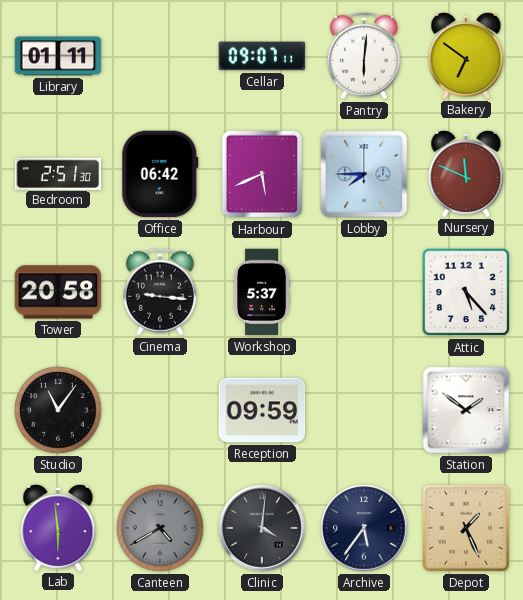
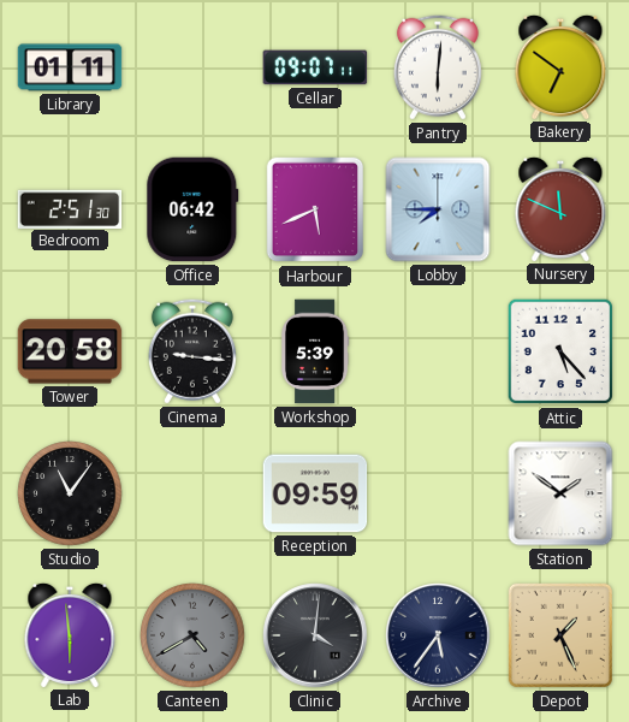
Workshop: 5:37 -> 5:39
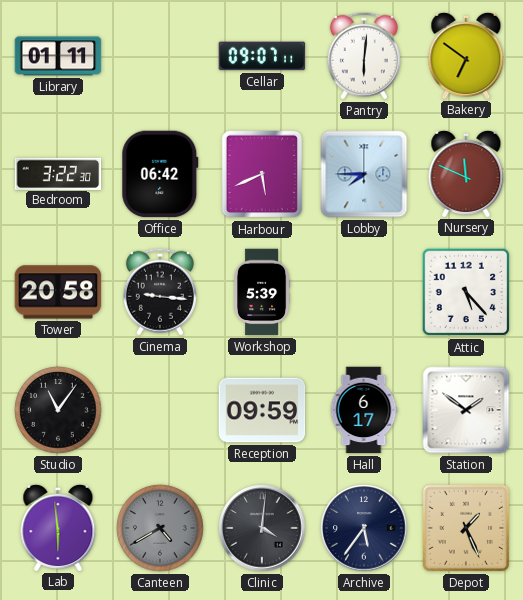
Bedroom: 2:51 -> 3:22
Hall: none -> 6:17
